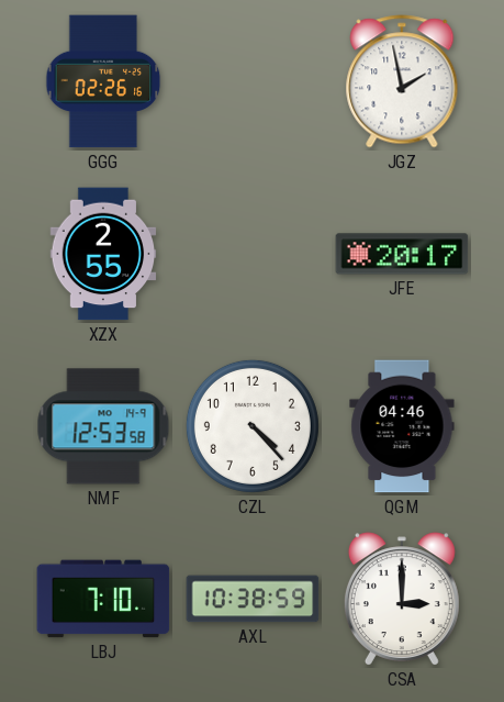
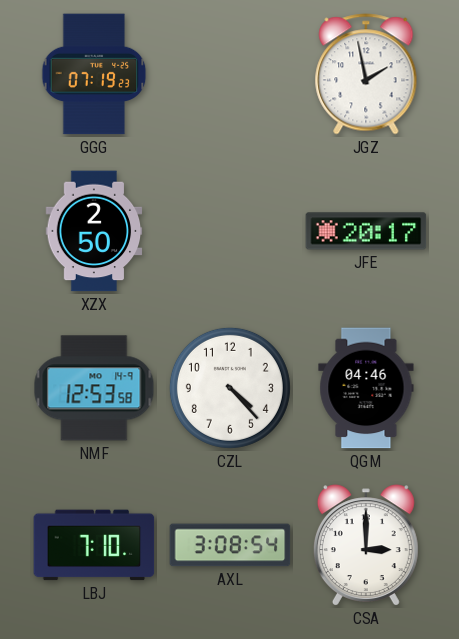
GGG: 02:26 -> 07:19
XZX: 2:55 -> 2:50
AXL: 10:38 -> 3:08
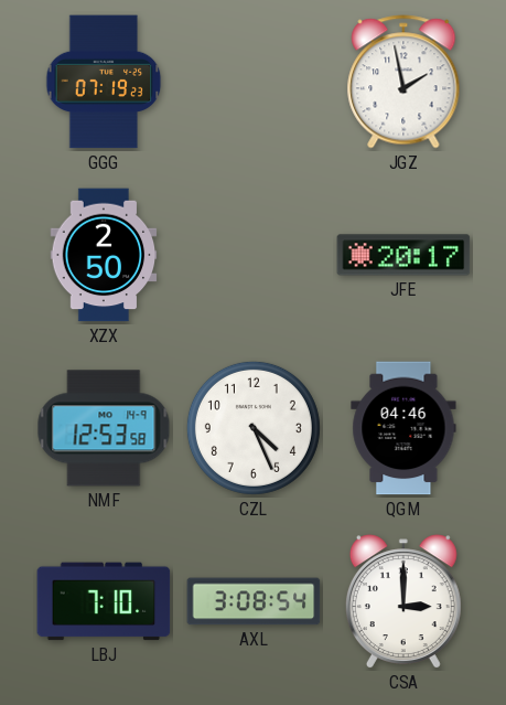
CZL: 4:23 -> 4:26
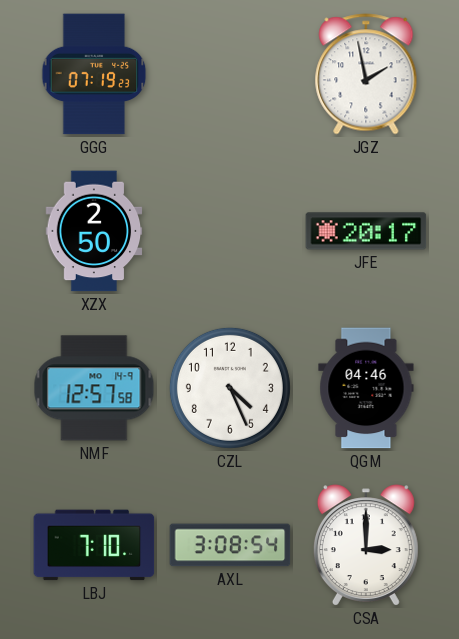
NMF: 12:53 -> 12:57
